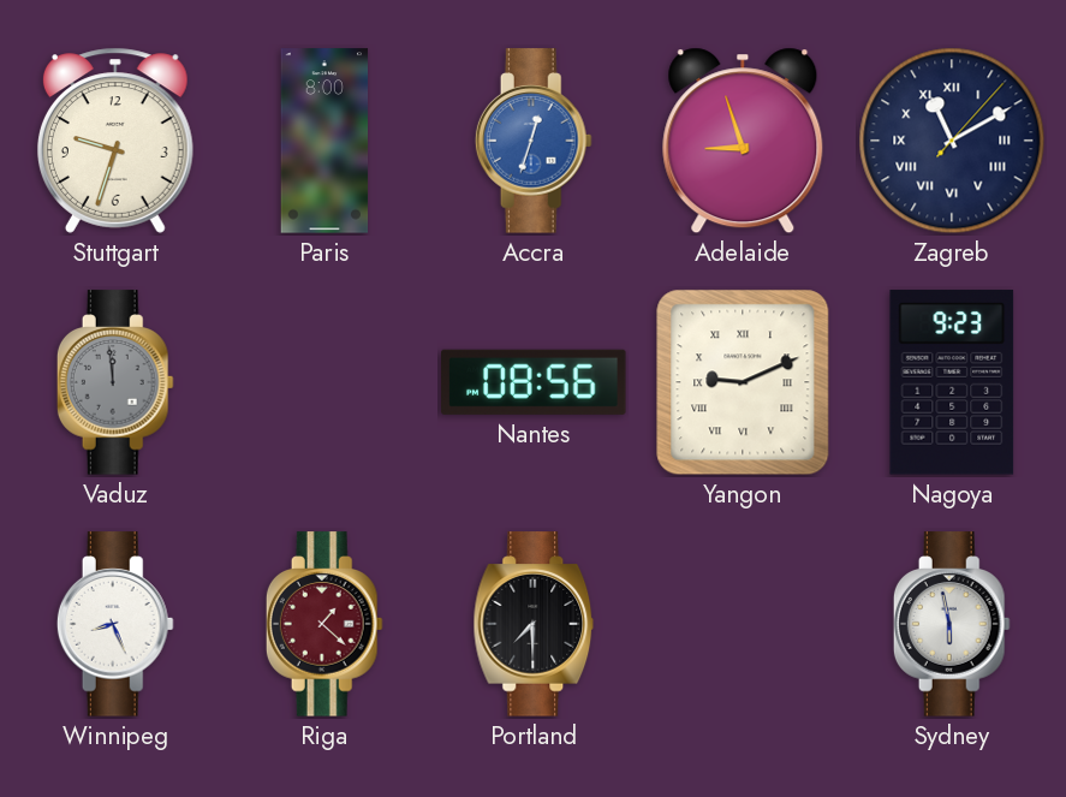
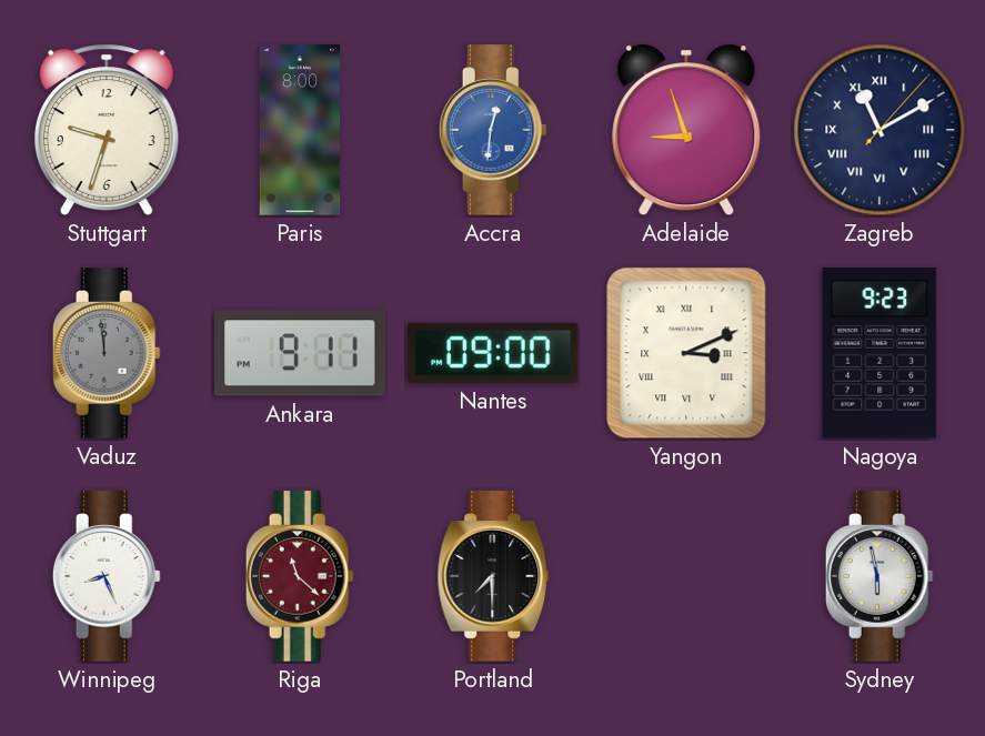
Accra: 12:33 -> 12:31
Ankara: none -> 9:11
Nantes: 08:56 -> 09:00
Yangon: 9:11 -> 3:11
Riga: 1:22 -> 11:22
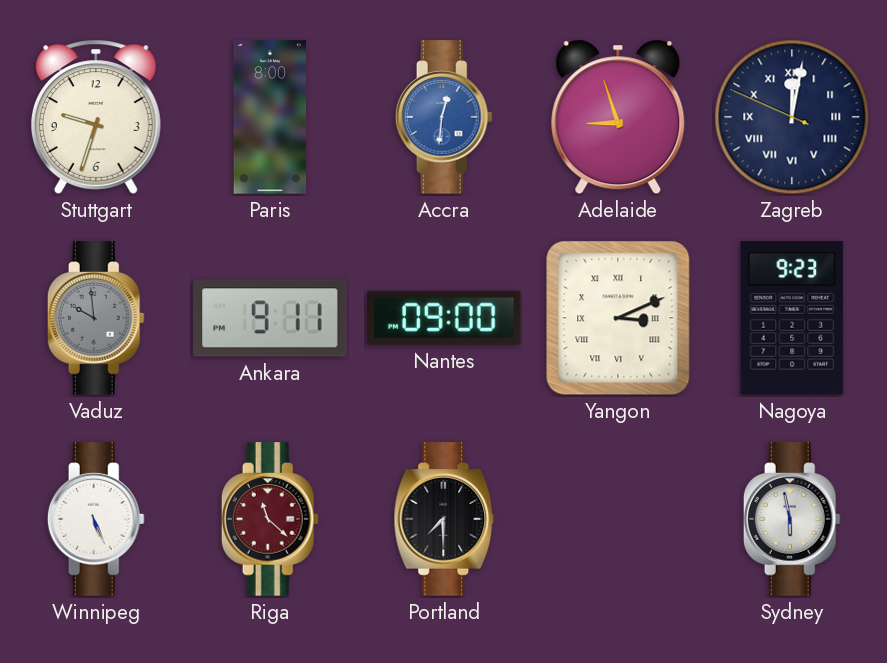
Zagreb: 11:10 -> 12:01
Vaduz: 11:59 -> 9:59
Winnipeg: 8:26 -> 5:26
